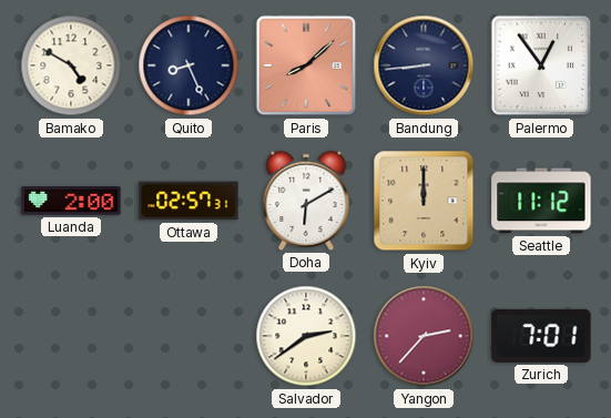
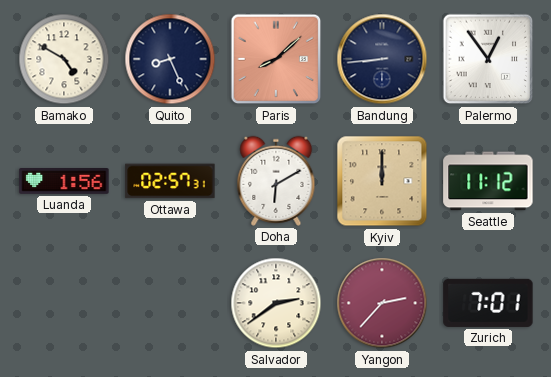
Luanda: 2:00 -> 1:56
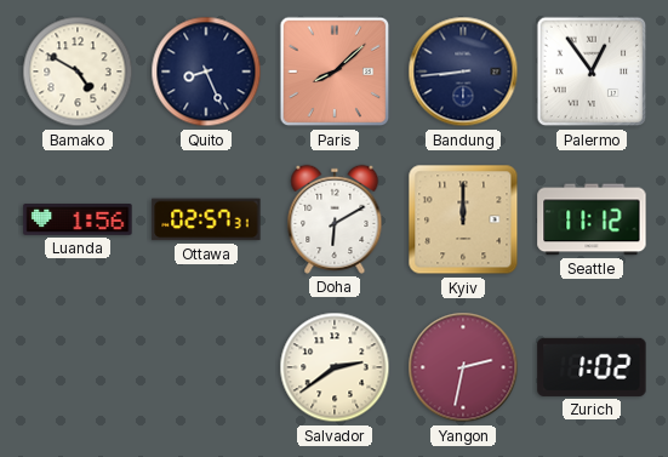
Yangon: 2:37 -> 2:32
Zurich: 7:01 -> 1:02
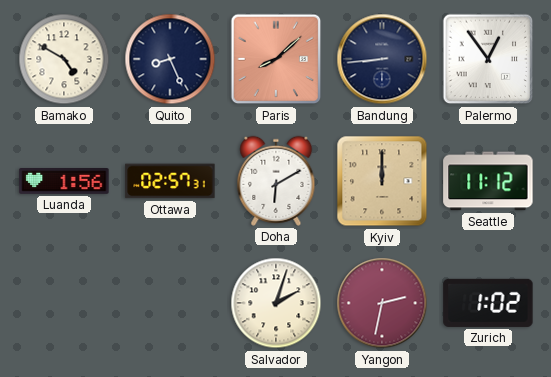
Salvador: 2:39 -> 2:03
